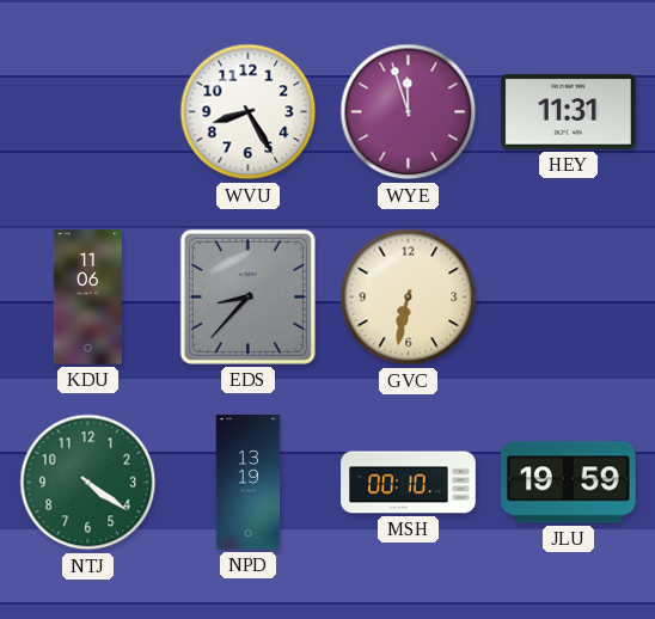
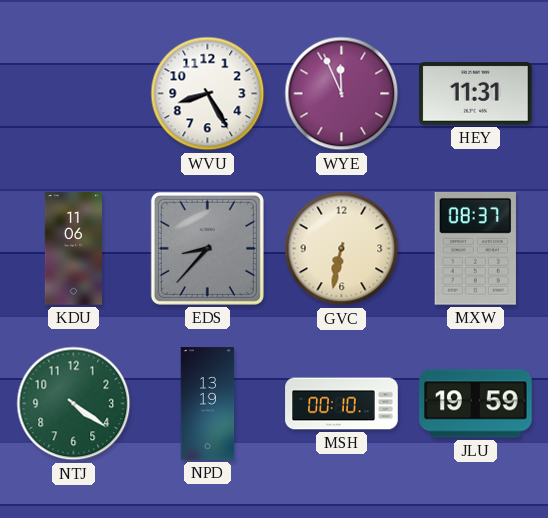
WYE: 11:57 -> 11:56
MXW: none -> 08:37
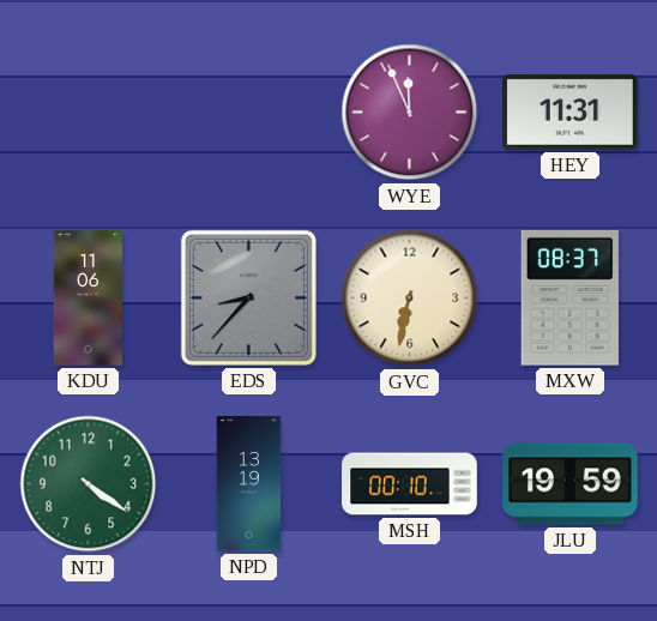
WVU: 8:25 -> none
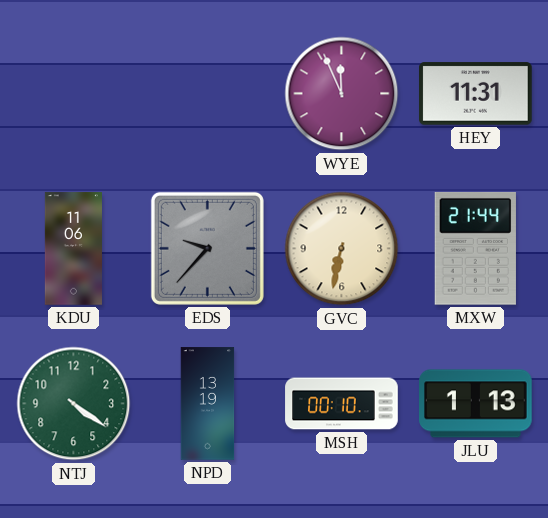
EDS: 8:37 -> 9:37
MXW: 08:37 -> 21:44
JLU: 19:59 -> 1:13
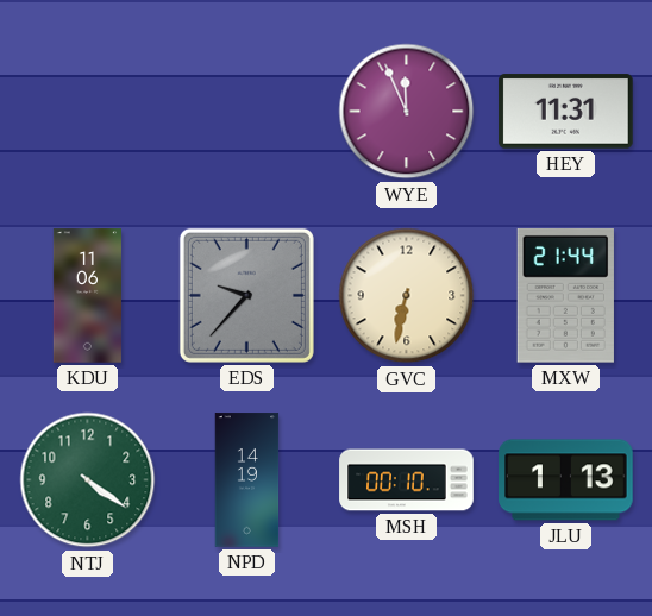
NPD: 13:19 -> 14:19
